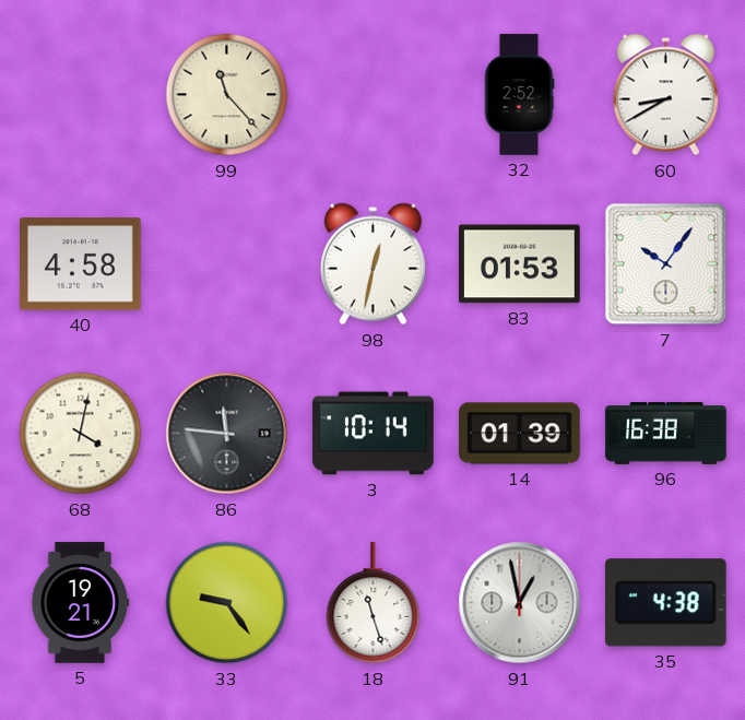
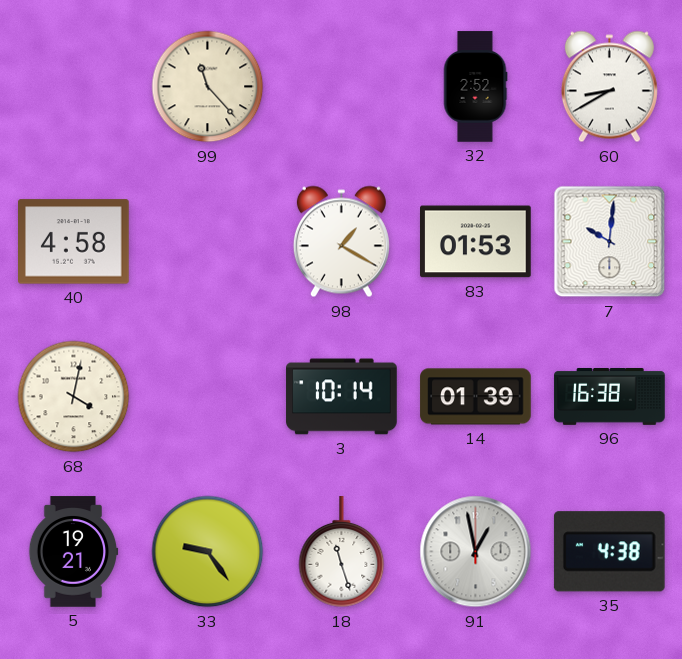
98: 12:32 -> 1:20
7: 10:06 -> 10:01
86: 11:46 -> none
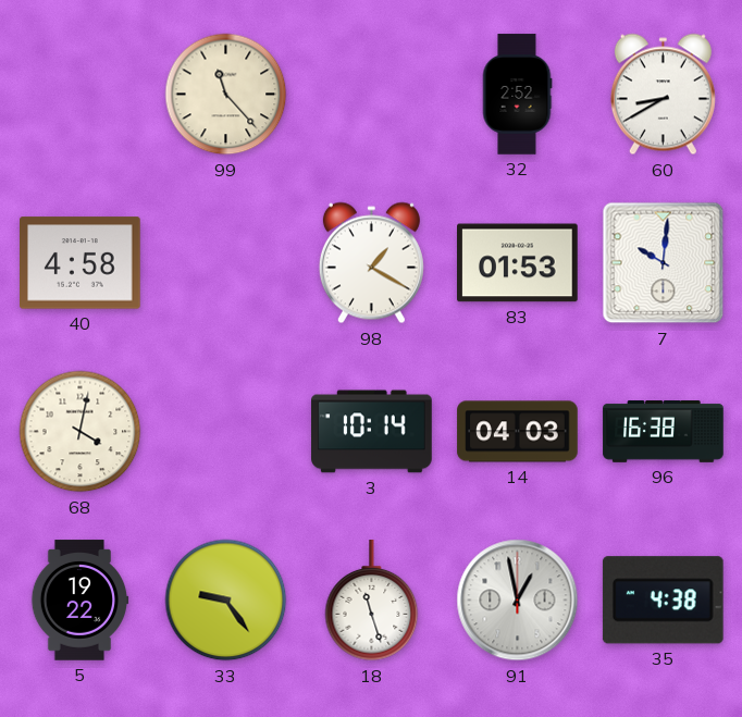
14: 01:39 -> 04:03
5: 19:21 -> 19:22
